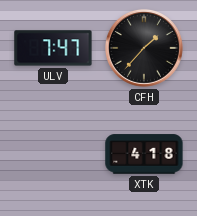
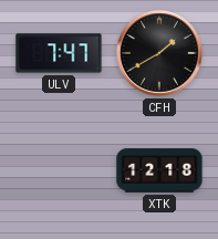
CFH: 1:37 -> 1:40
XTK: 4:18 -> 12:18
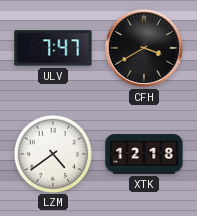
CFH: 1:40 -> 3:40
LZM: none -> 4:39
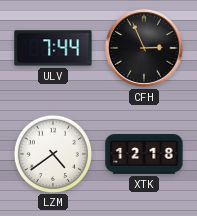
ULV: 7:47 -> 7:44
CFH: 3:40 -> 2:56
